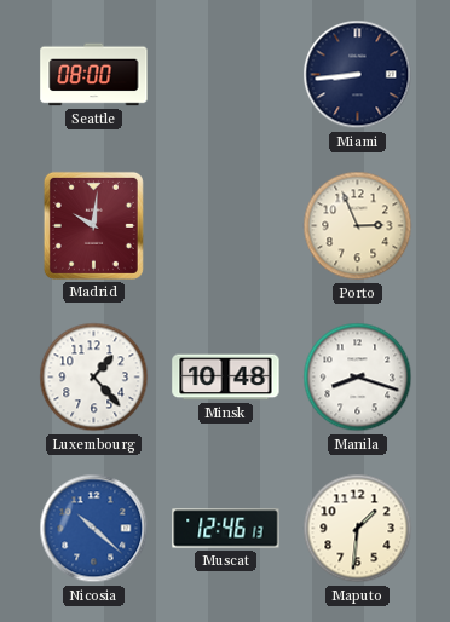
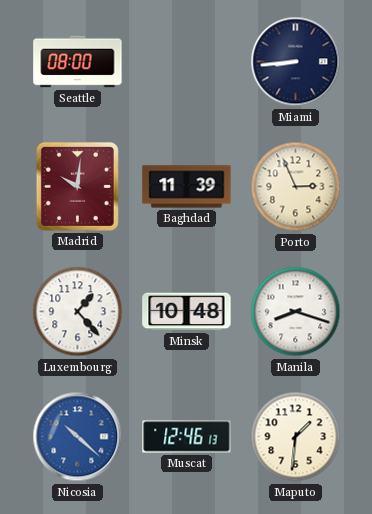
Baghdad: none -> 11:39
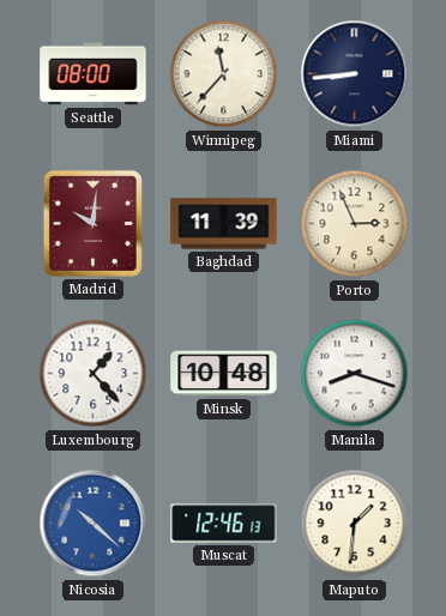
Winnipeg: none -> 11:37
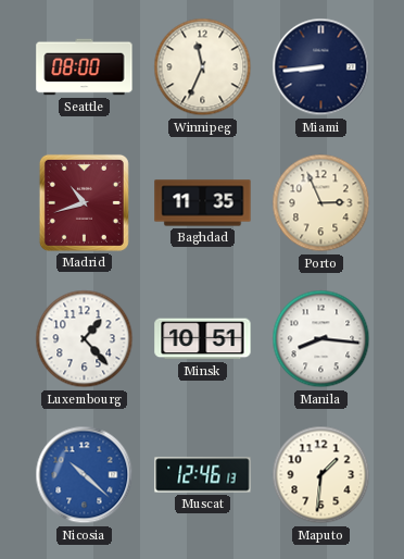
Winnipeg: 11:37 -> 11:34
Madrid: 10:01 -> 10:42
Baghdad: 11:39 -> 11:35
Minsk: 10:48 -> 10:51
Manila: 8:18 -> 8:16
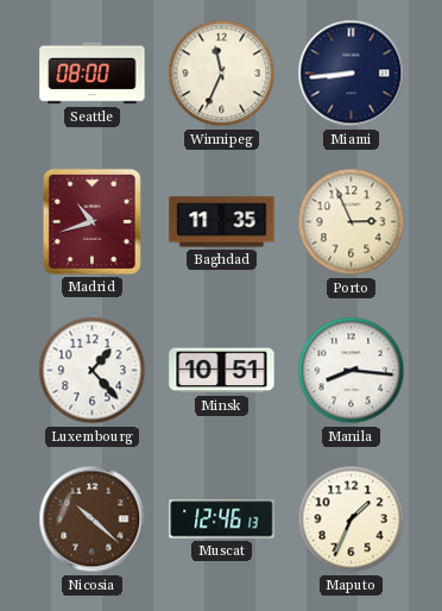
Nicosia dial: blue -> brown
Maputo: 1:31 -> 1:34
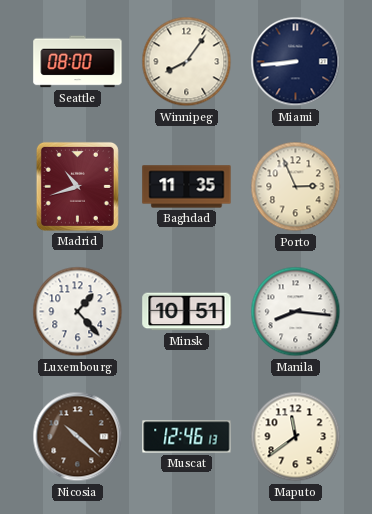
Winnipeg: 11:34 -> 8:06
Maputo: 1:34 -> 11:39
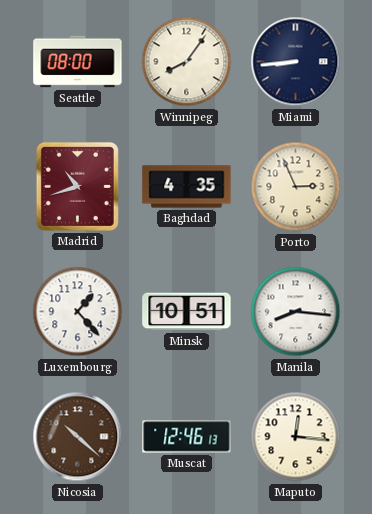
Baghdad: 11:35 -> 4:35
Maputo: 11:39 -> 12:16
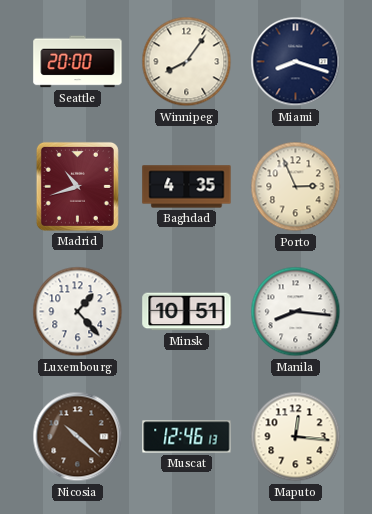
Seattle: 08:00 -> 20:00
Miami: 8:44 -> 8:18
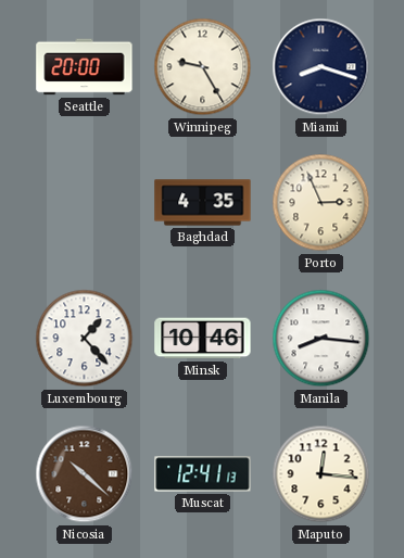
Winnipeg: 8:06 -> 9:25
Madrid: 10:42 -> none
Minsk: 10:51 -> 10:46
Muscat: 12:46 -> 12:41
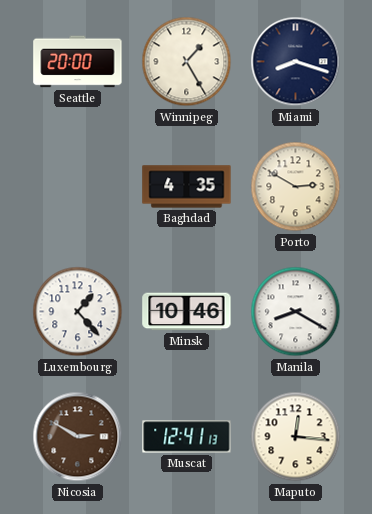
Winnipeg: 9:25 -> 1:25
Porto: 2:56 -> 2:50
Manila: 8:16 -> 8:20
Nicosia: 10:22 -> 2:50
